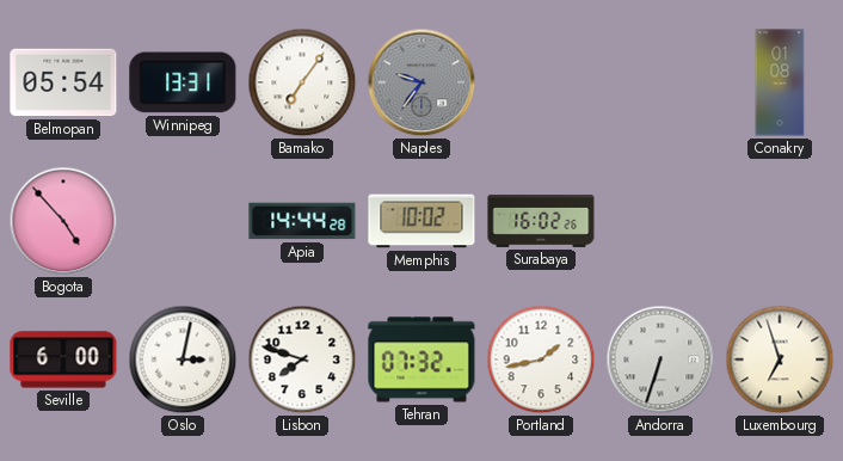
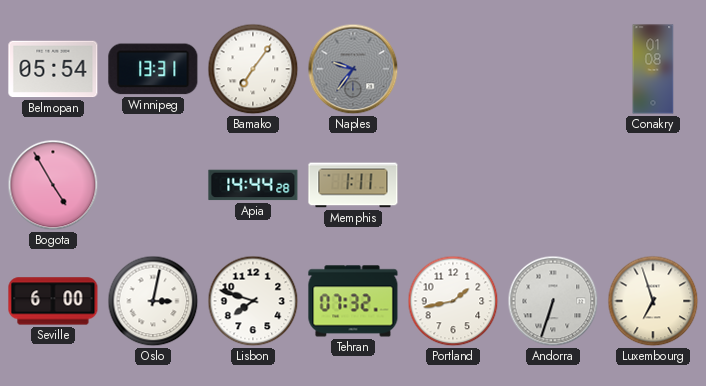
Bogota: 4:53 -> 4:55
Memphis: 10:02 -> 1:11
Surabaya: 16:02 -> none
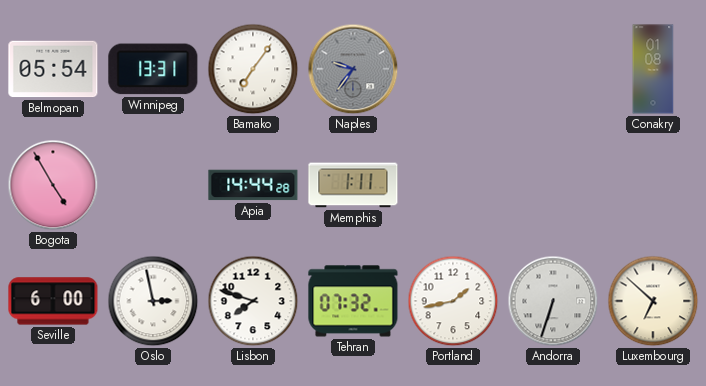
Oslo: 3:02 -> 2:58
Luxembourg: 6:57 -> 6:52
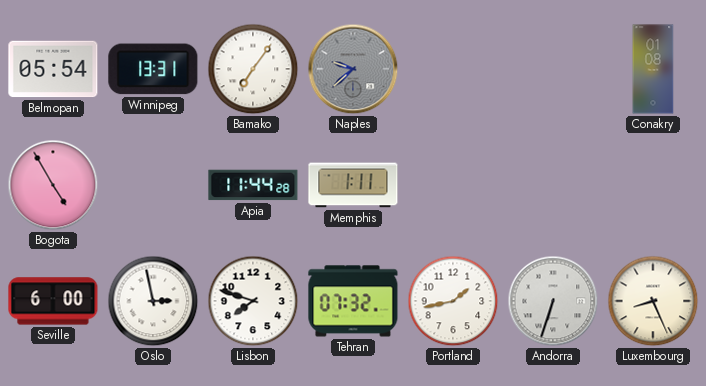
Naples: 9:36 -> 9:38
Apia: 14:44 -> 11:44
Luxembourg: 6:52 -> 8:26
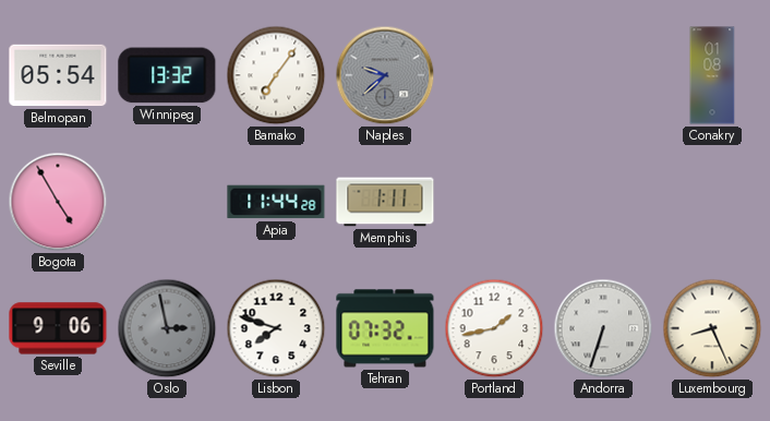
Winnipeg: 13:31 -> 13:32
Seville: 6:00 -> 9:06
Oslo dial: white -> grey
